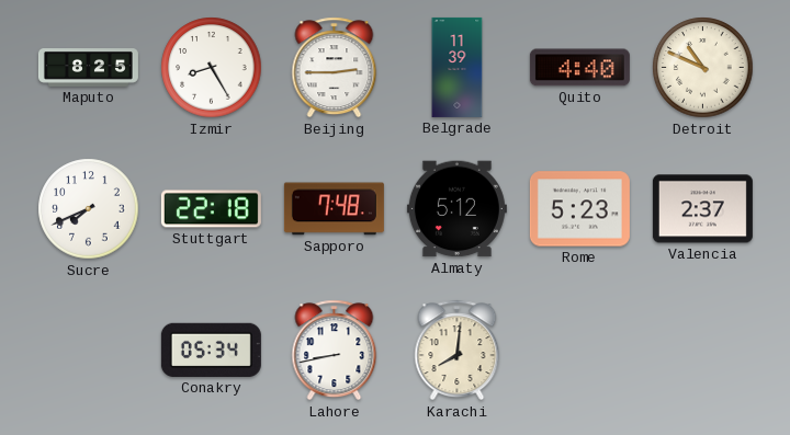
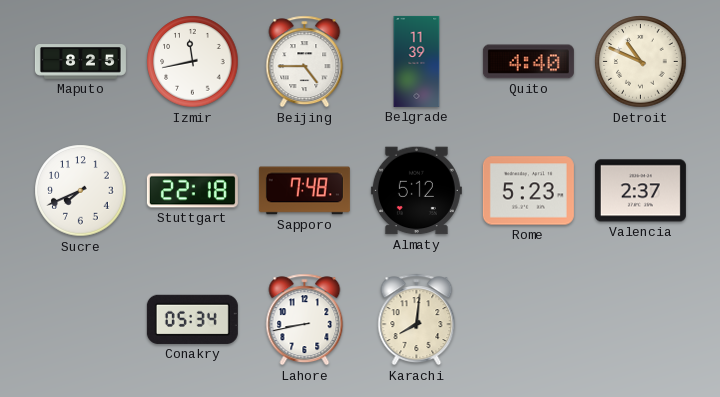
Izmir: 8:25 -> 11:43
Beijing: 2:45 -> 4:45
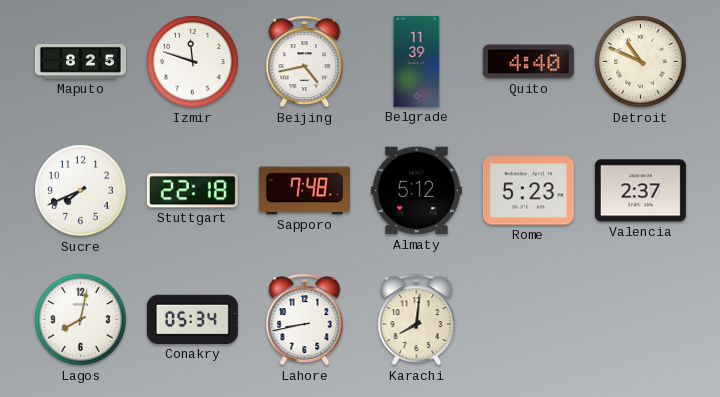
Izmir: 11:43 -> 11:48
Beijing: 4:45 -> 4:43
Lagos: none -> 8:02
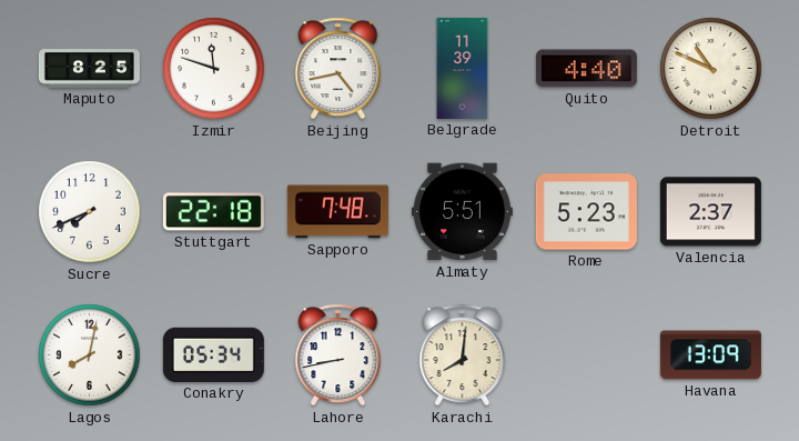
Almaty: 5:12 -> 5:51
Havana: none -> 13:09
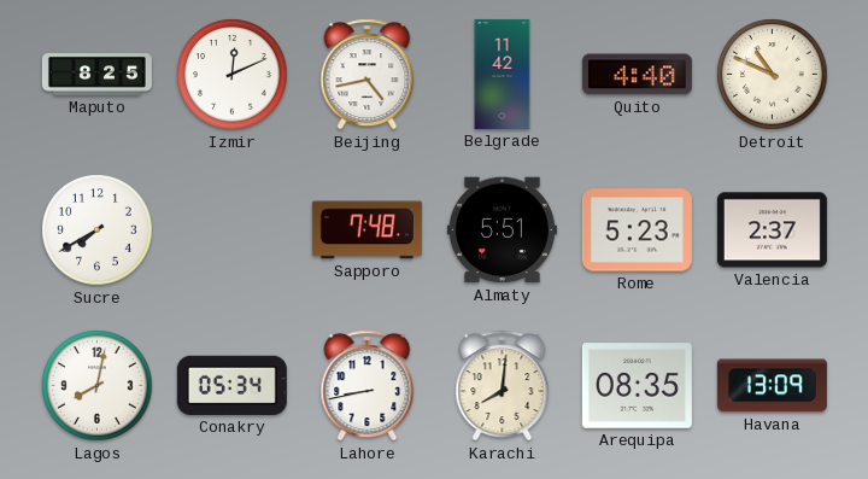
Izmir: 11:48 -> 12:11
Belgrade: 11:39 -> 11:42
Sucre: 7:41 -> 7:40
Stuttgart: 22:18 -> none
Arequipa: none -> 08:35
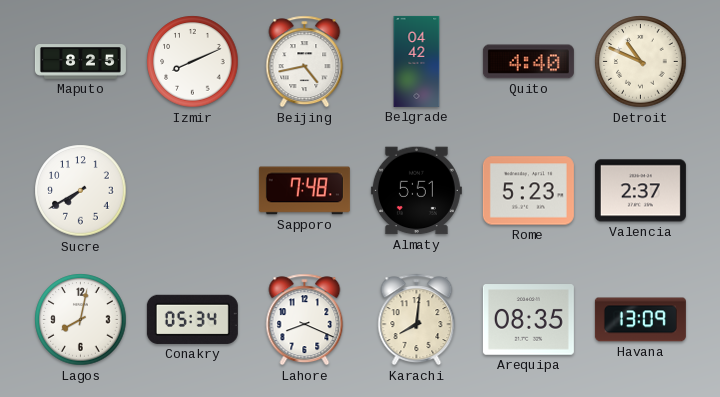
Izmir: 12:11 -> 8:11
Belgrade: 11:42 -> 04:42
Lahore: 8:43 -> 8:19
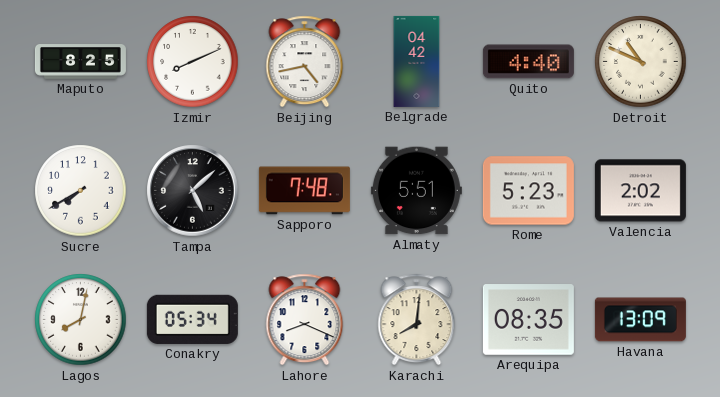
Tampa: none -> 5:08
Valencia: 2:37 -> 2:02
